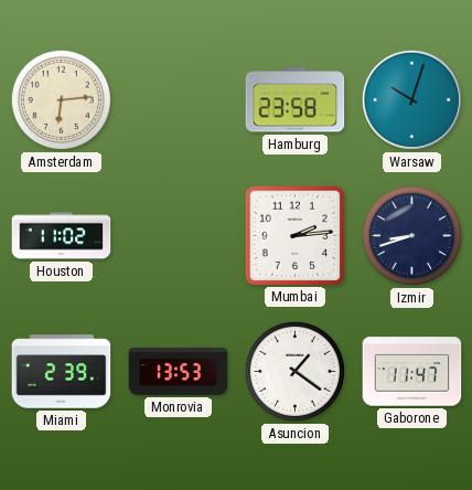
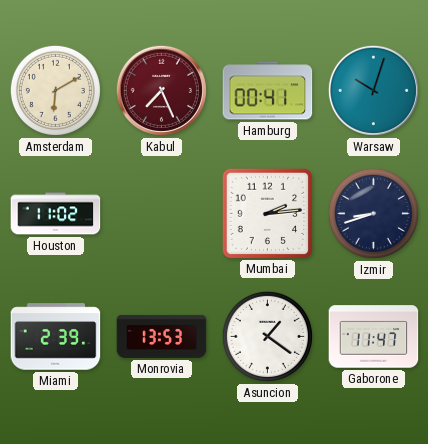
Amsterdam: 6:14 -> 6:10
Kabul: none -> 7:26
Hamburg: 23:58 -> 00:41
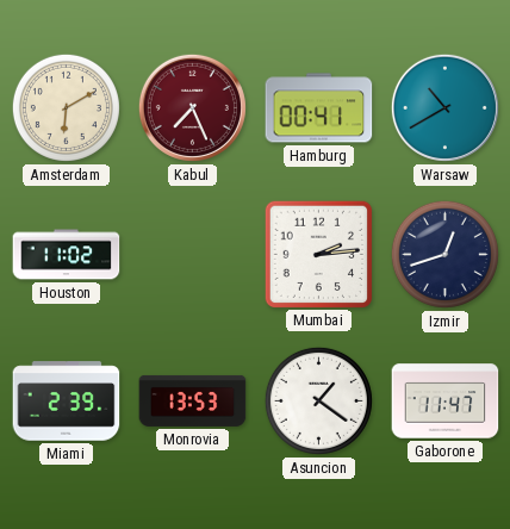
Warsaw: 10:03 -> 10:40
Izmir: 8:42 -> 12:42
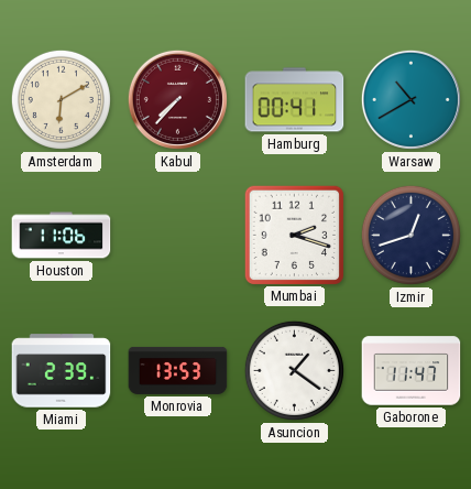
Kabul: 7:26 -> 7:37
Houston: 11:02 -> 11:06
Mumbai: 2:14 -> 2:18
